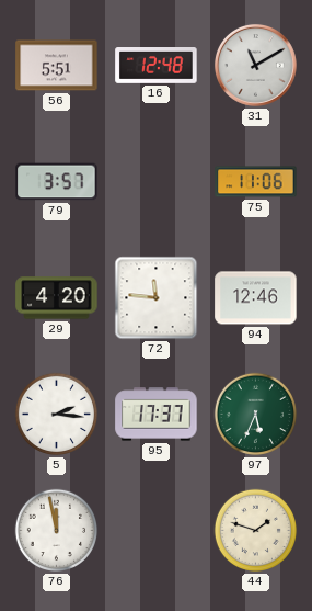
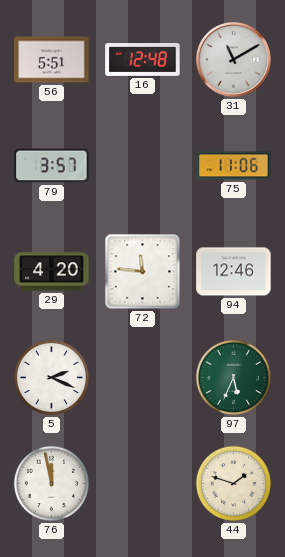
5: 2:16 -> 2:19
95: 17:37 -> none
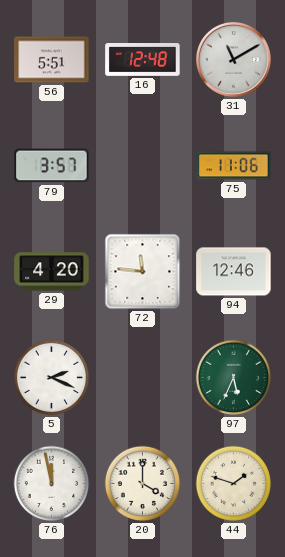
20: none -> 4:00
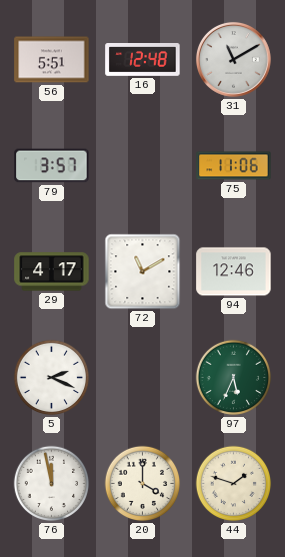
29: 4:20 -> 4:17
72: 11:46 -> 11:10
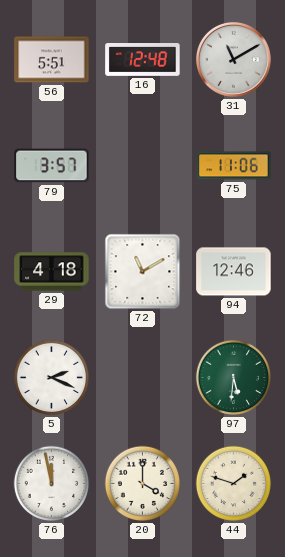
29: 4:17 -> 4:18
97: 5:34 -> 5:31
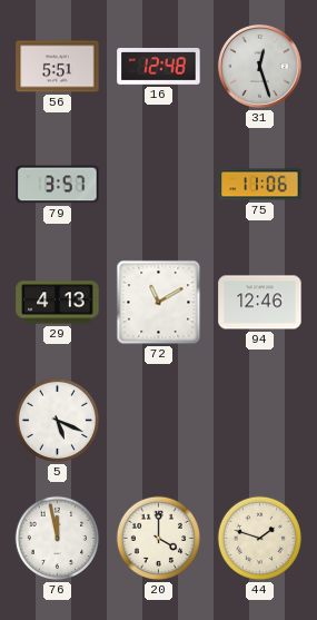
31: 11:10 -> 12:27
29: 4:18 -> 4:13
5: 2:19 -> 5:19
97: 5:31 -> none
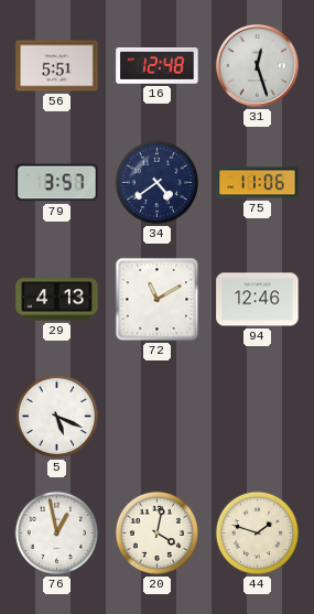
34: none -> 4:39
76: 11:58 -> 12:58
20: 4:00 -> 4:02
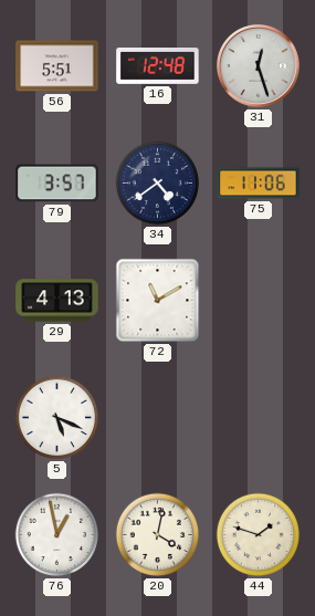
94: 12:46 -> none
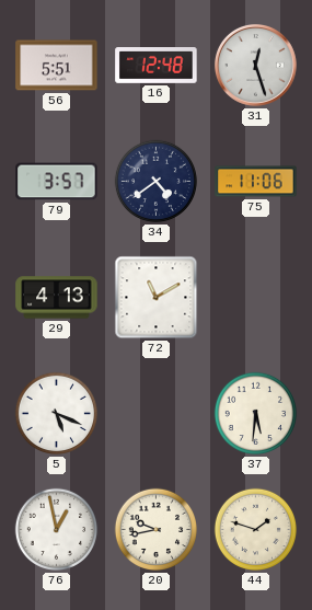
37: none -> 5:31
20: 4:02 -> 9:43
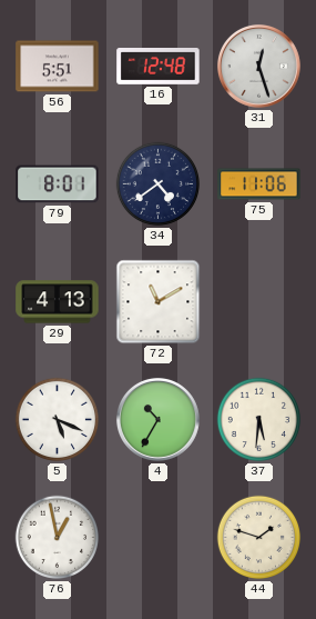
79: 3:57 -> 8:01
4: none -> 10:35
20: 9:43 -> none
